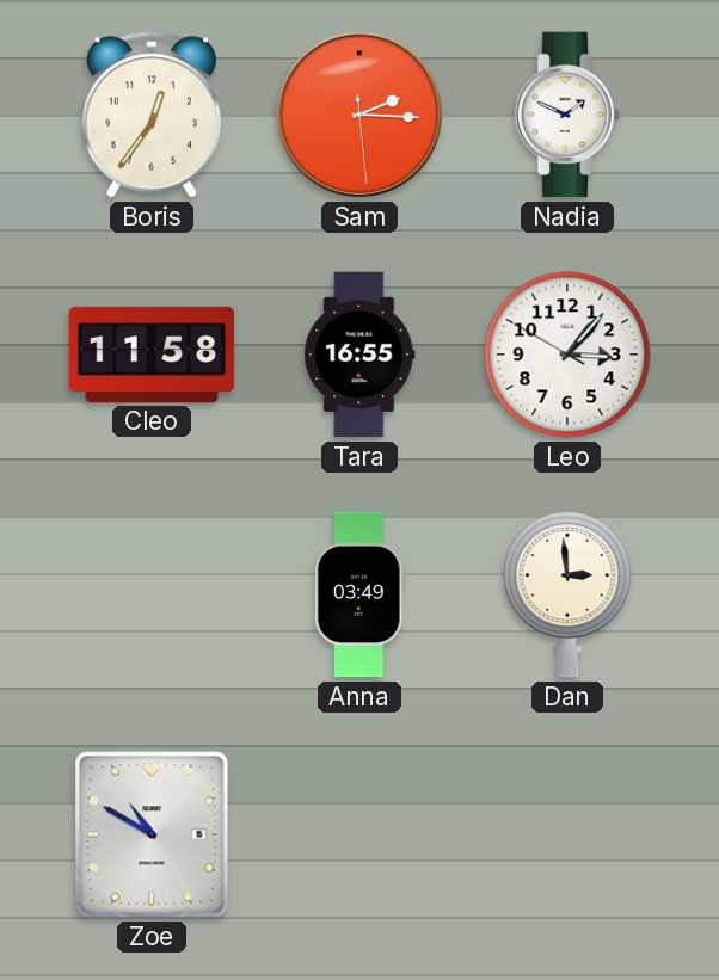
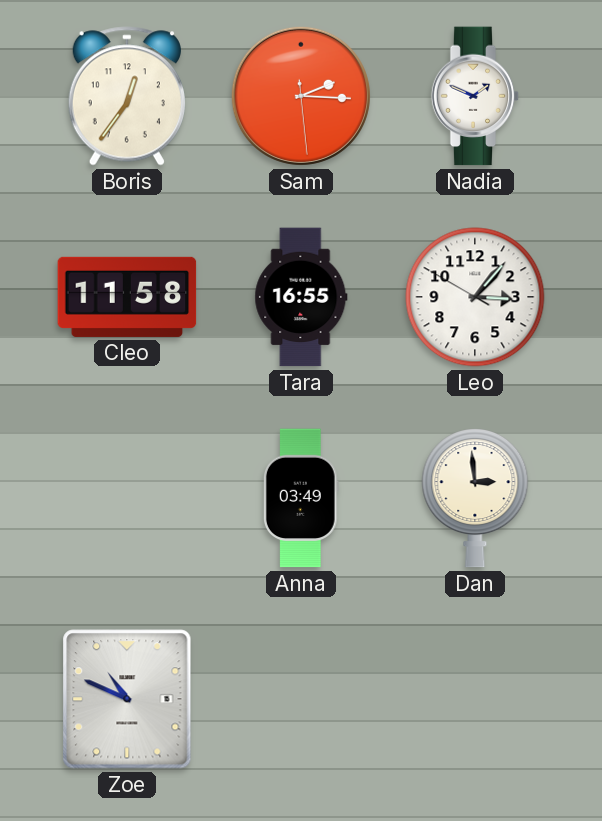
Zoe: 10:50 -> 10:49
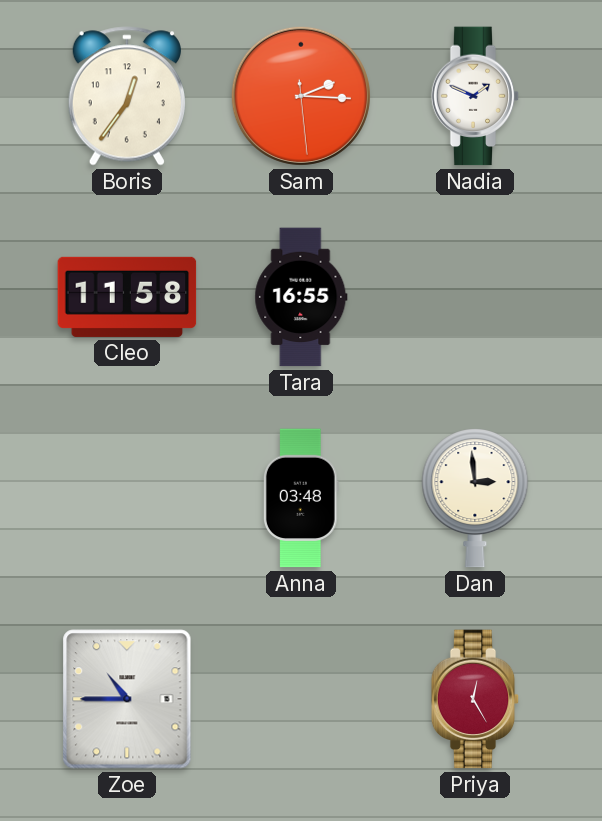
Leo: 3:06 -> none
Anna: 03:49 -> 03:48
Zoe: 10:49 -> 10:45
Priya: none -> 12:25
